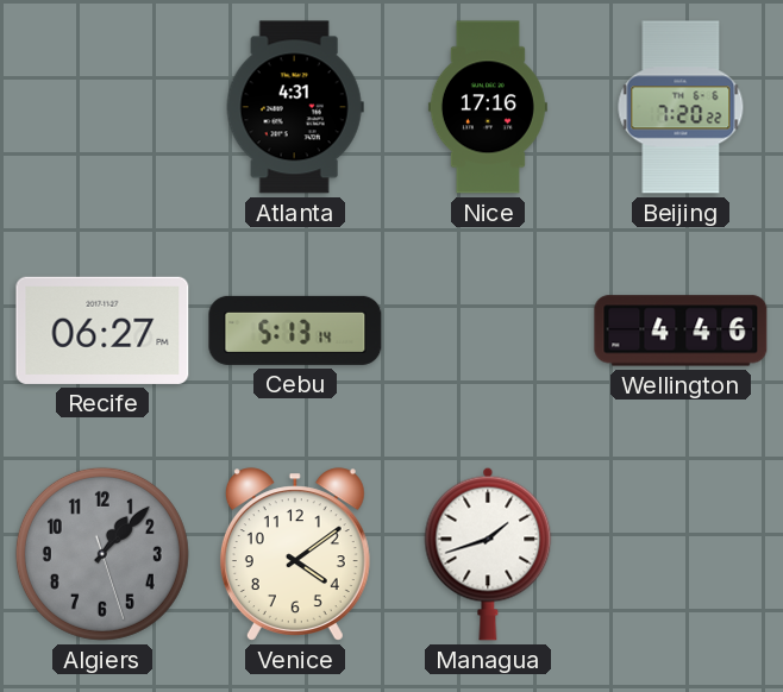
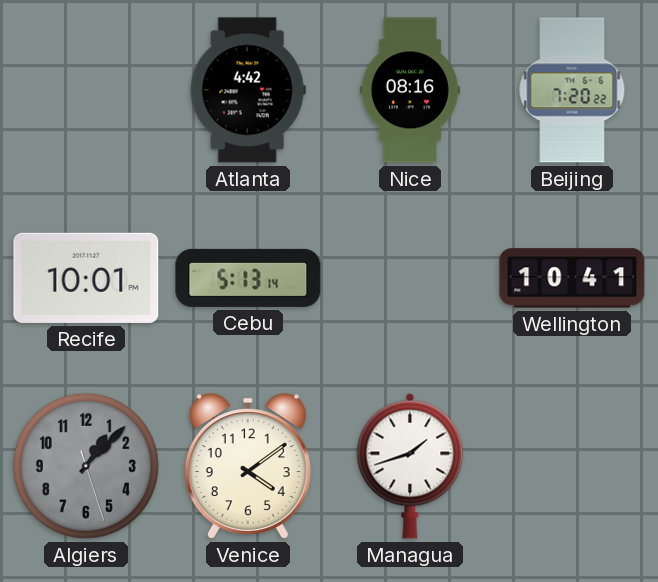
Atlanta: 4:31 -> 4:42
Nice: 17:16 -> 08:16
Recife: 06:27 -> 10:01
Wellington: 4:46 -> 10:41
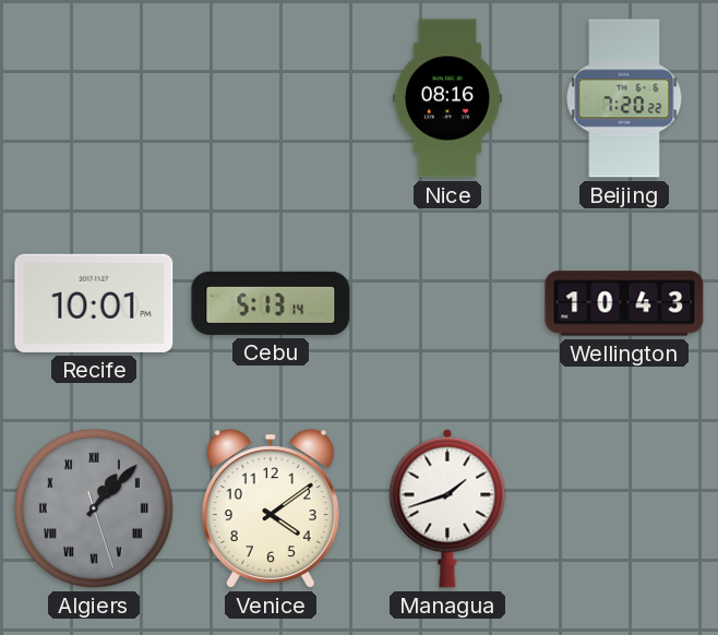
Atlanta: 4:42 -> none
Wellington: 10:41 -> 10:43
Algiers numerals: Arabic -> Roman
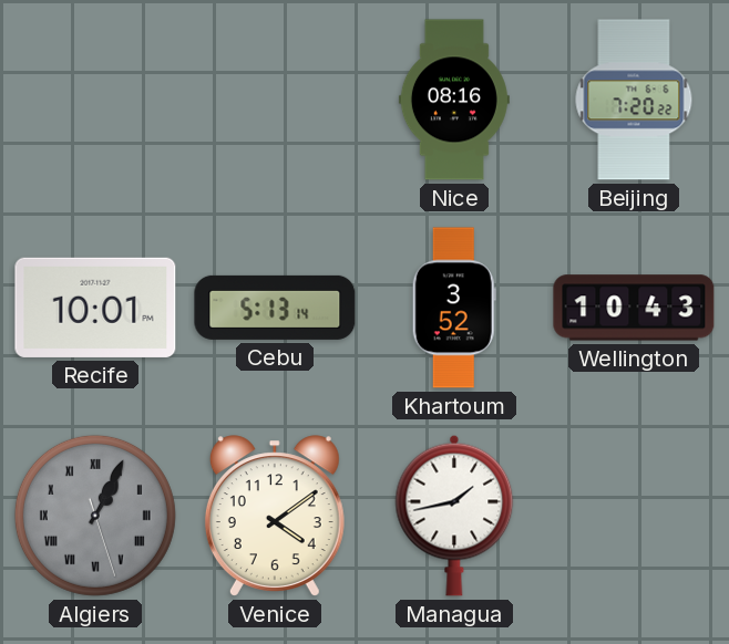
Khartoum: none -> 3:52
Algiers: 1:07 -> 1:04
Managua: 1:42 -> 1:43
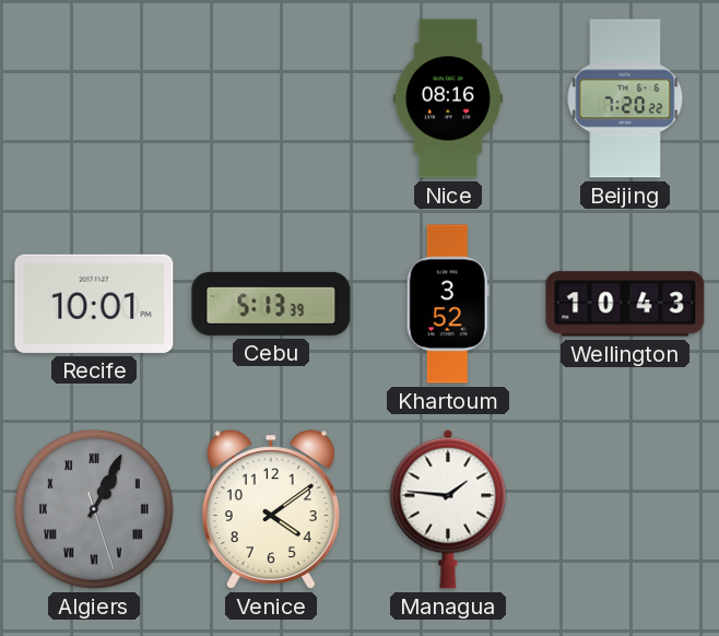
Cebu: 5:13:14 -> 5:13:39
Managua: 1:43 -> 1:46
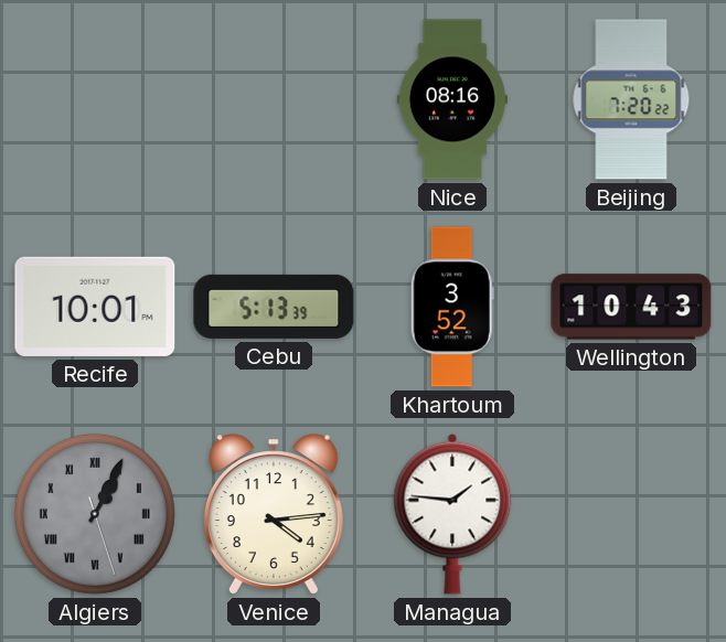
Venice: 4:09 -> 4:14
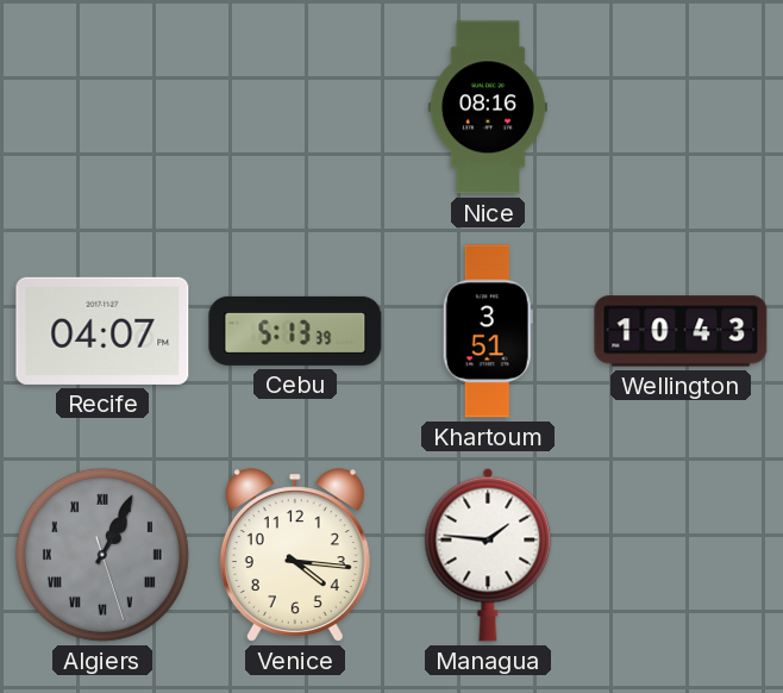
Beijing: 7:20 -> none
Recife: 10:01 -> 04:07
Khartoum: 3:52 -> 3:51
Venice: 4:14 -> 4:16
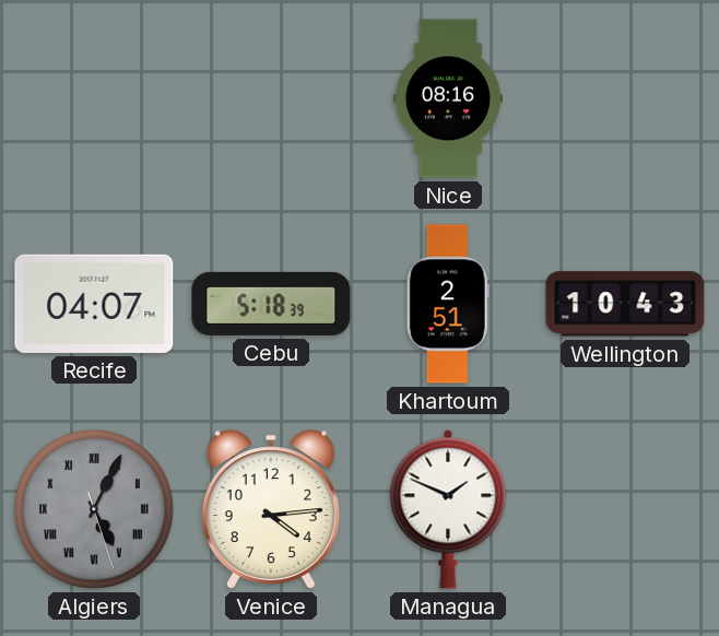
Cebu: 5:13 -> 5:18
Khartoum: 3:51 -> 2:51
Algiers: 1:04 -> 5:04
Venice: 4:16 -> 4:14
Managua: 1:46 -> 1:49
